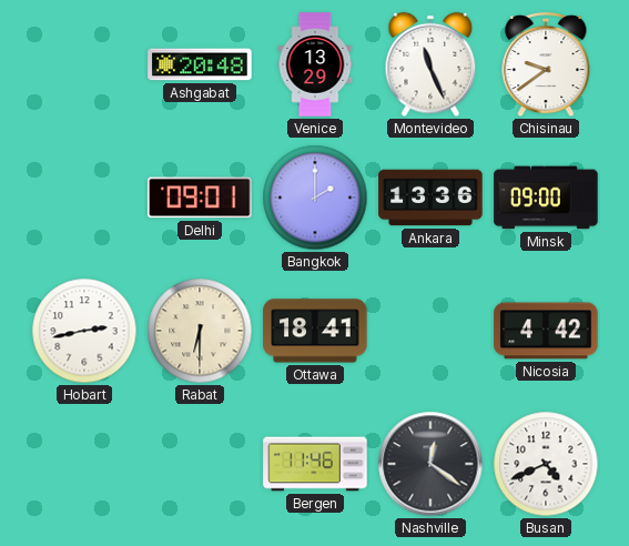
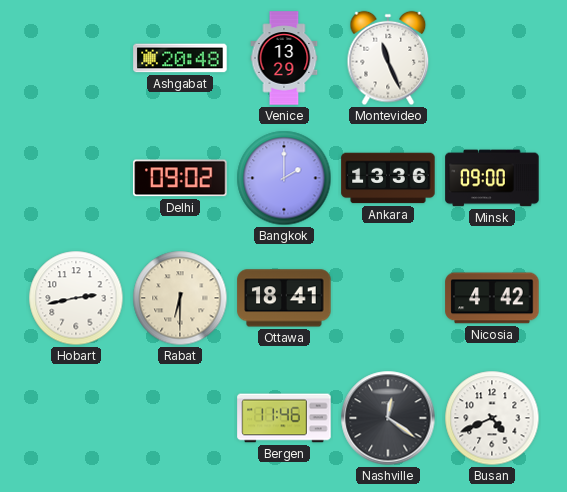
Chisinau: 9:39 -> none
Delhi: 09:01 -> 09:02
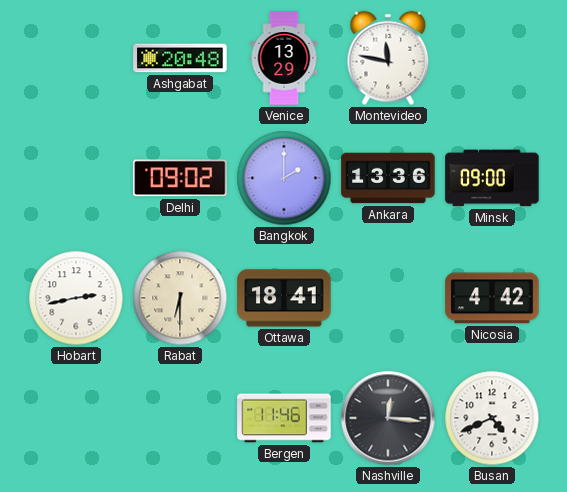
Montevideo: 11:26 -> 11:47
Nashville: 12:21 -> 12:16
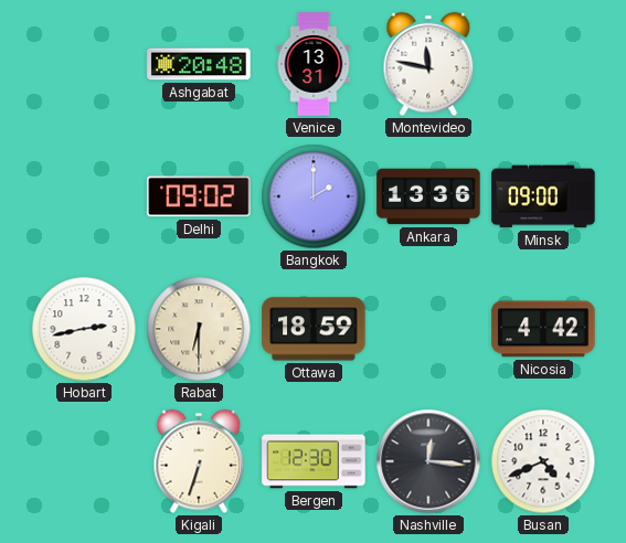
Venice: 13:29 -> 13:31
Ottawa: 18:41 -> 18:59
Kigali: none -> 6:33
Bergen: 11:46 -> 12:30
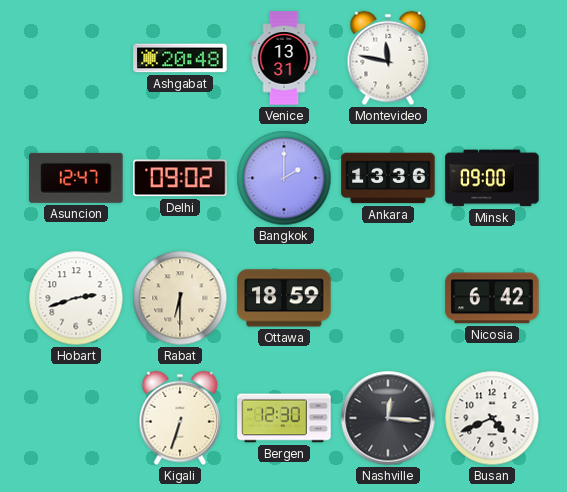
Asuncion: none -> 12:47
Hobart: 2:43 -> 2:42
Nicosia: 4:42 -> 6:42
